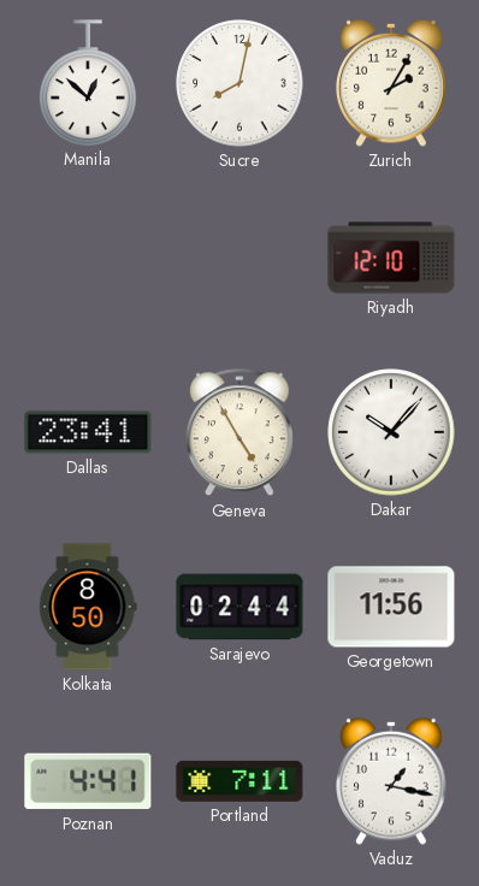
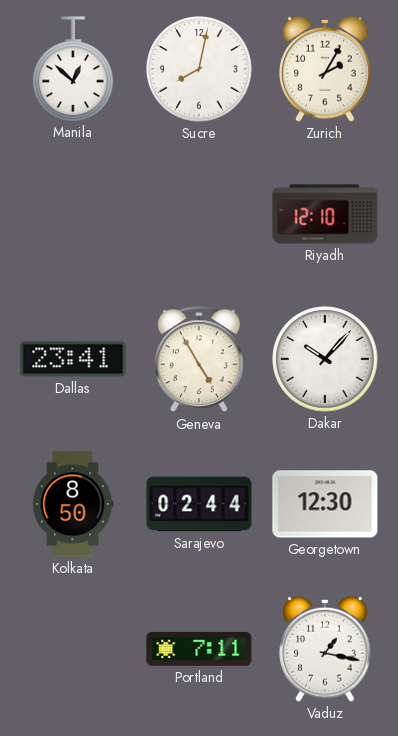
Georgetown: 11:56 -> 12:30
Poznan: 4:41 -> none
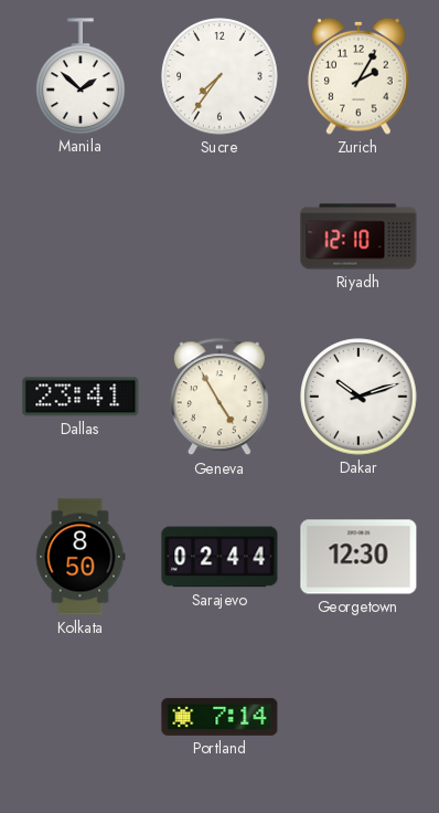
Manila: 12:52 -> 1:52
Sucre: 8:02 -> 7:36
Dakar: 10:07 -> 10:12
Portland: 7:11 -> 7:14
Vaduz: 1:17 -> none
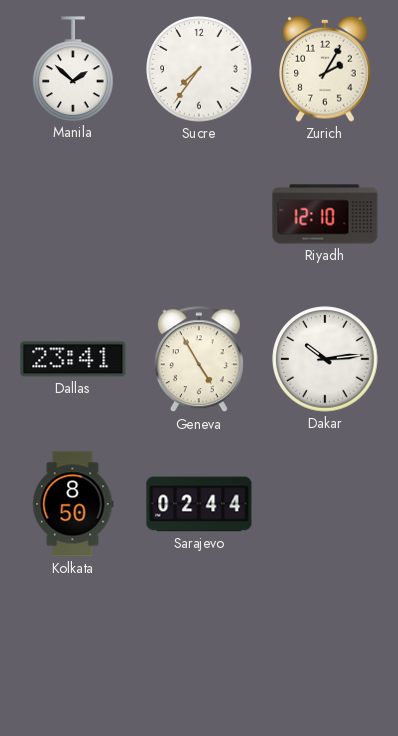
Dakar: 10:12 -> 10:14
Georgetown: 12:30 -> none
Portland: 7:14 -> none
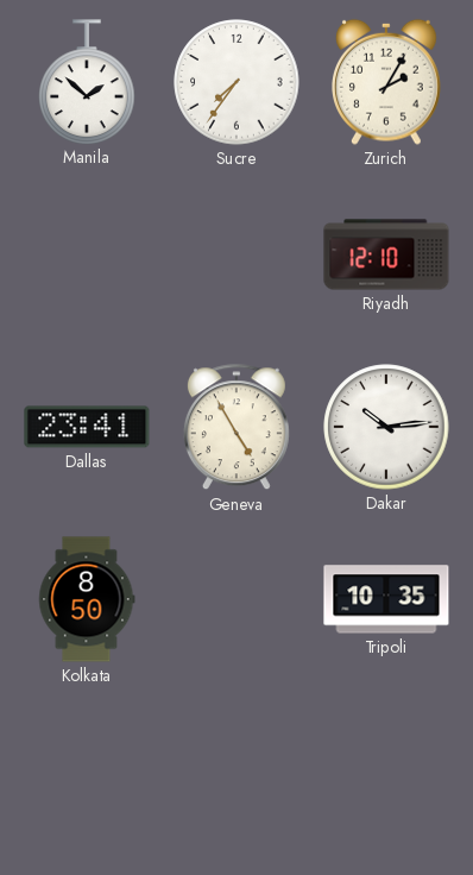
Sarajevo: 02:44 -> none
Tripoli: none -> 10:35
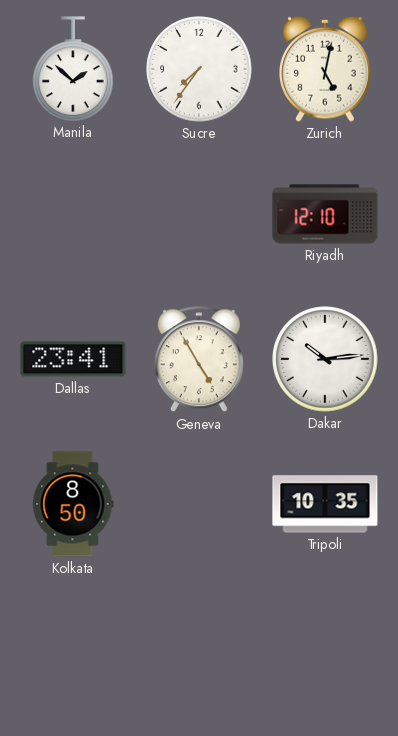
Zurich: 2:05 -> 5:02
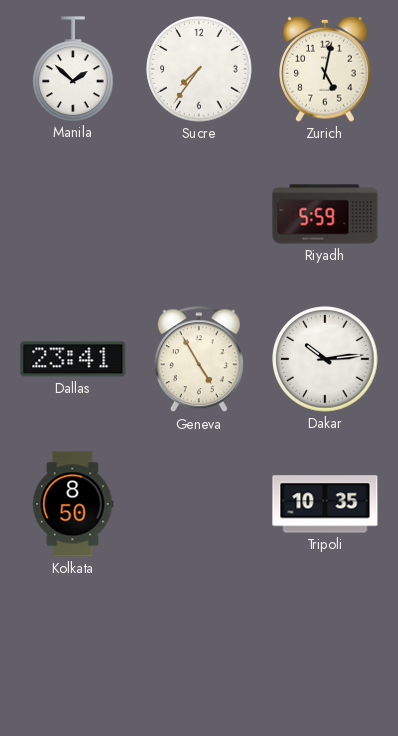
Riyadh: 12:10 -> 5:59
